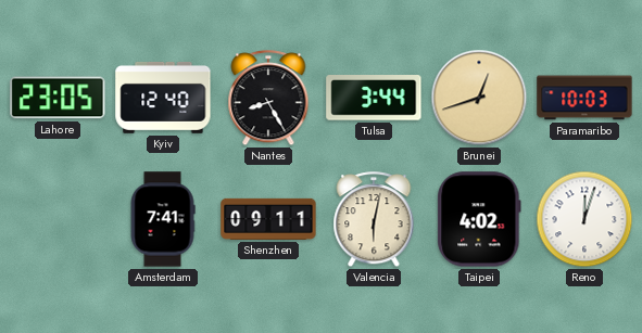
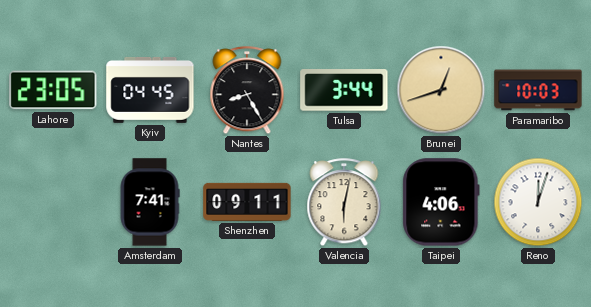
Kyiv: 12:40 -> 04:45
Taipei: 4:02 -> 4:06
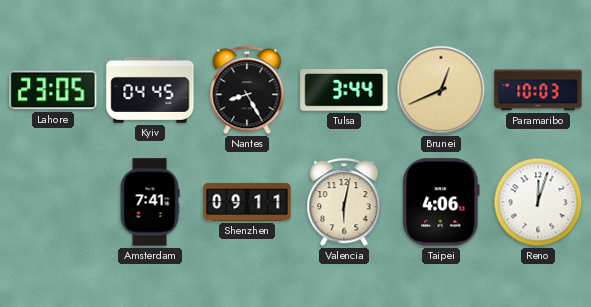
Brunei: 12:42 -> 12:41
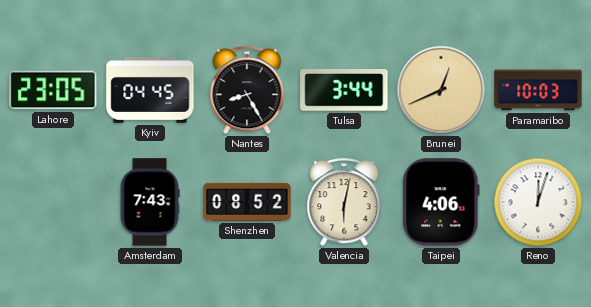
Amsterdam: 7:41 -> 7:43
Shenzhen: 09:11 -> 08:52
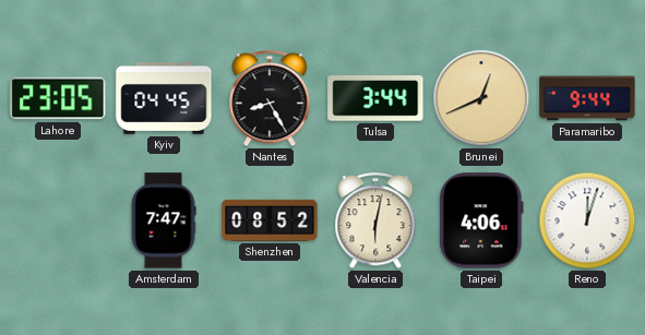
Paramaribo: 10:03 -> 9:44
Amsterdam: 7:43 -> 7:47
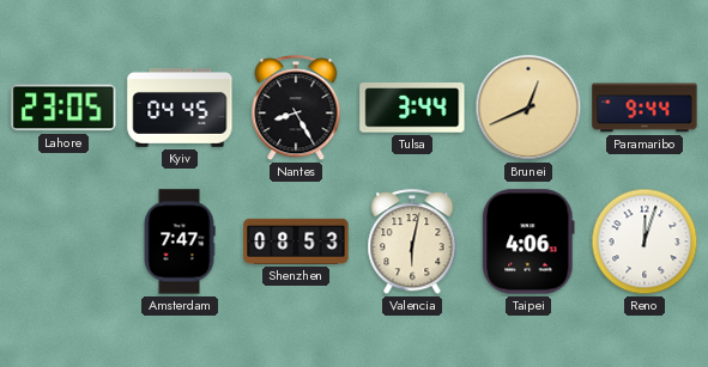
Shenzhen: 08:52 -> 08:53
